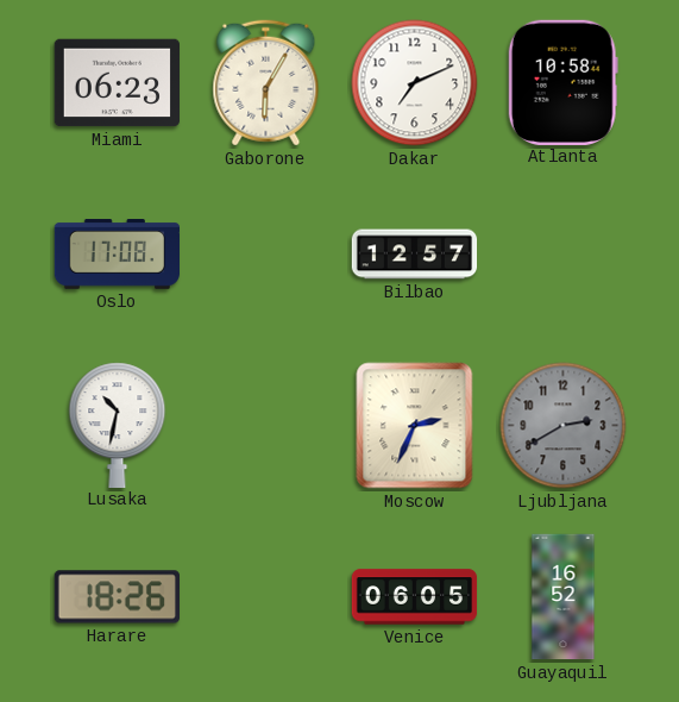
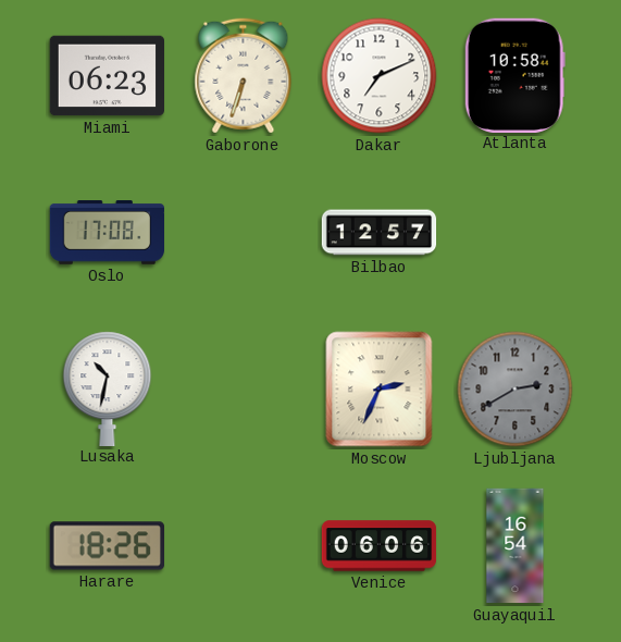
Gaborone: 6:05 -> 6:33
Venice: 06:05 -> 06:06
Guayaquil: 16:52 -> 16:54
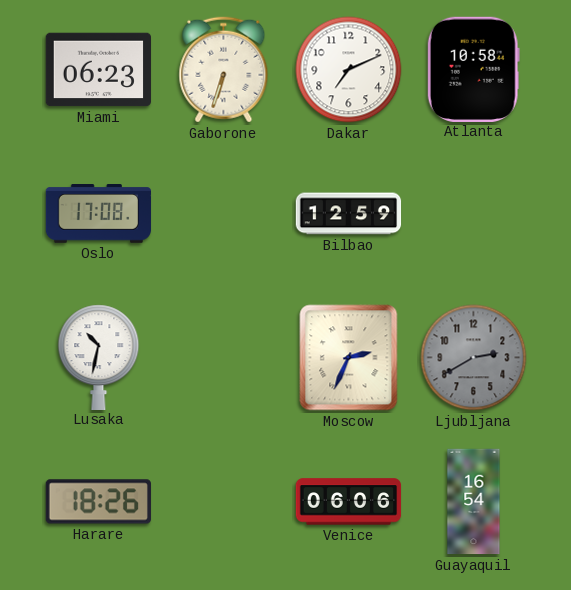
Bilbao: 12:57 -> 12:59
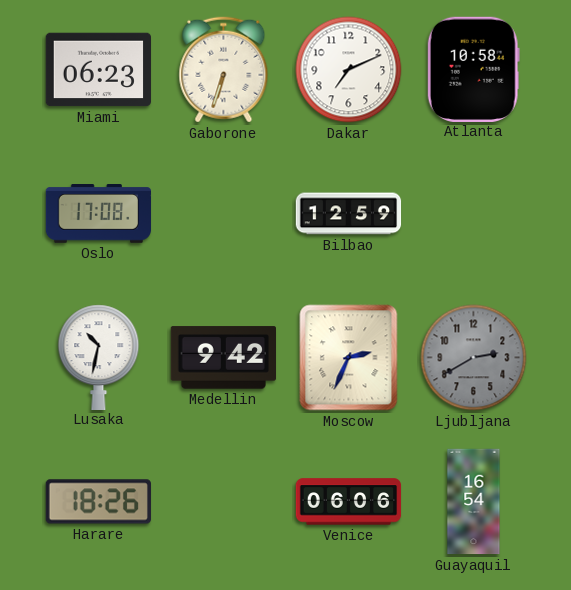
Medellin: none -> 9:42
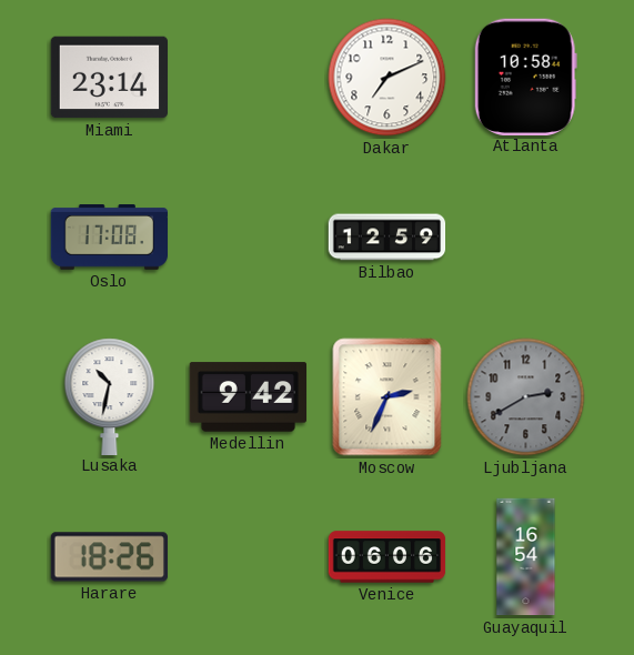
Miami: 06:23 -> 23:14
Gaborone: 6:33 -> none
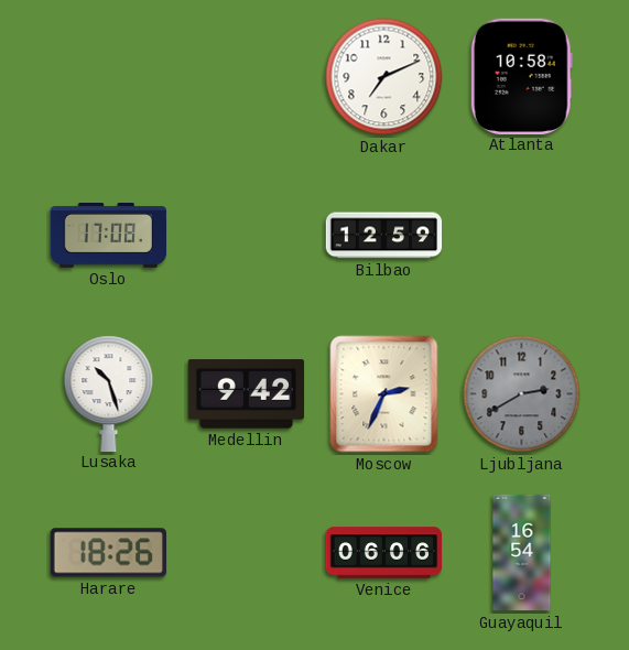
Miami: 23:14 -> none
Lusaka: 10:32 -> 10:27
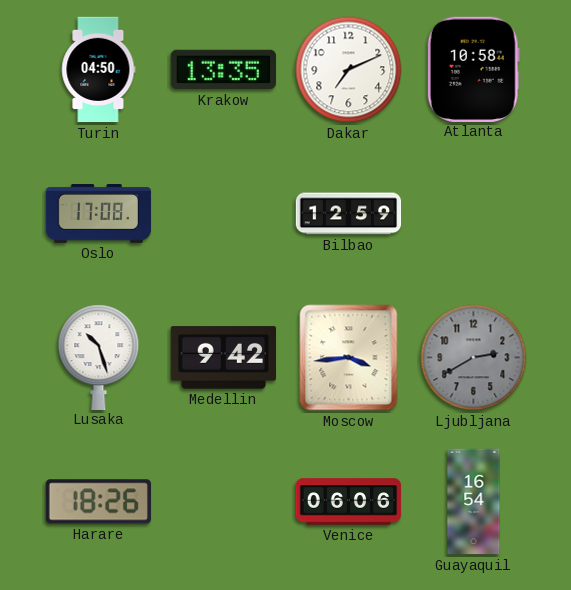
Turin: none -> 04:50
Krakow: none -> 13:35
Moscow: 2:34 -> 3:44
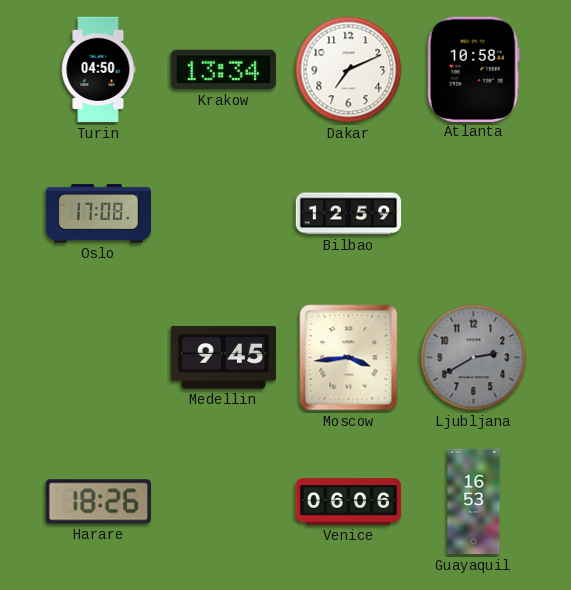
Krakow: 13:35 -> 13:34
Lusaka: 10:27 -> none
Medellin: 9:42 -> 9:45
Guayaquil: 16:54 -> 16:53
